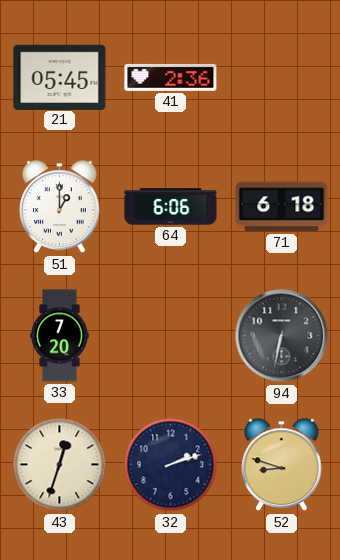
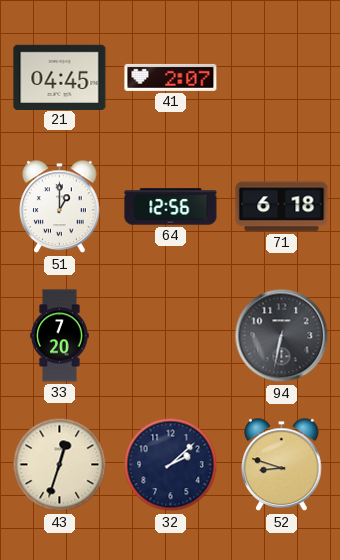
21: 05:45 -> 04:45
41: 2:36 -> 2:07
64: 6:06 -> 12:56
32: 2:12 -> 2:08
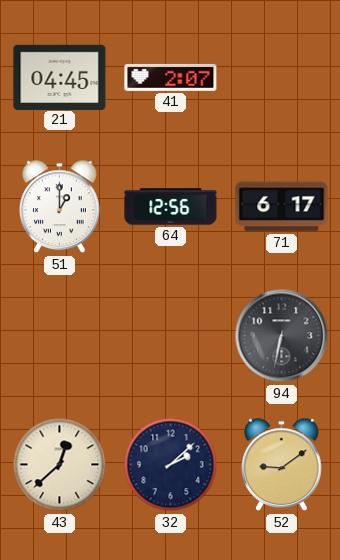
71: 6:18 -> 6:17
33: 7:20 -> none
43: 12:33 -> 12:38
52: 8:48 -> 9:09
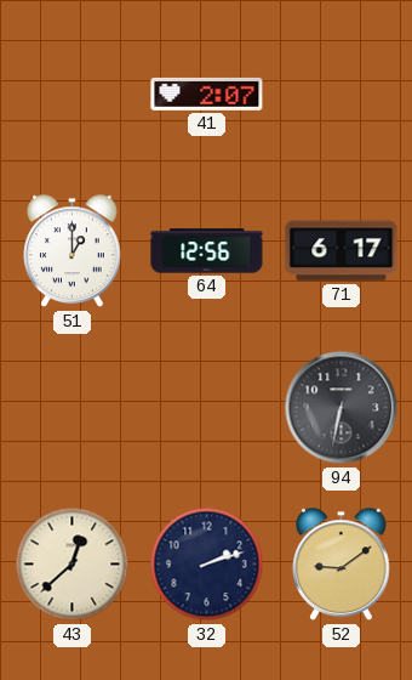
21: 04:45 -> none
32: 2:08 -> 2:12
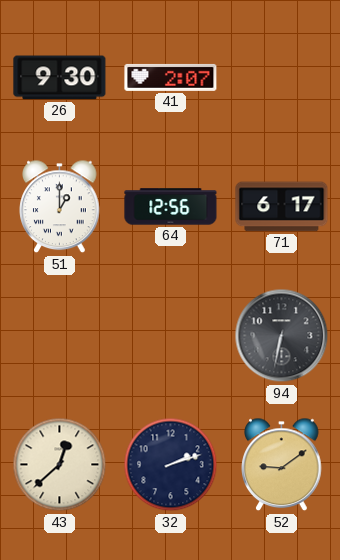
26: none -> 9:30
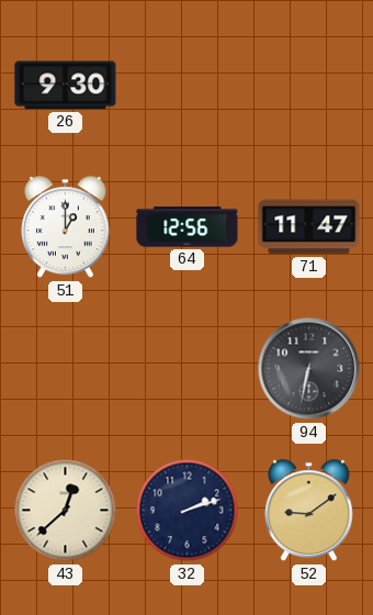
41: 2:07 -> none
71: 6:17 -> 11:47
